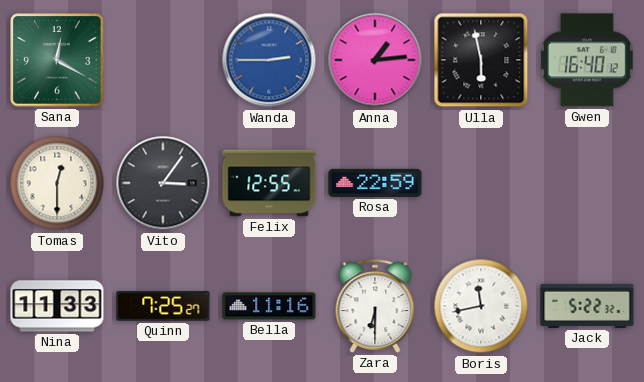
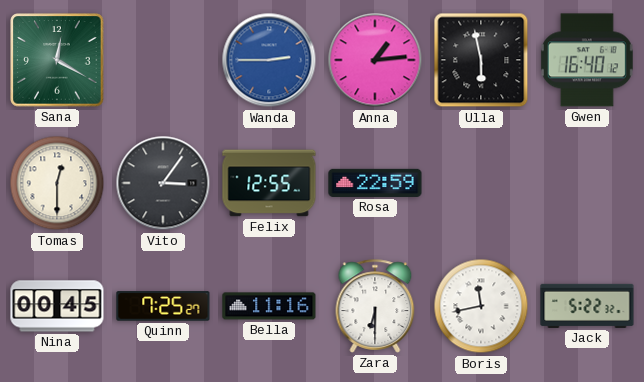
Nina: 11:33 -> 00:45
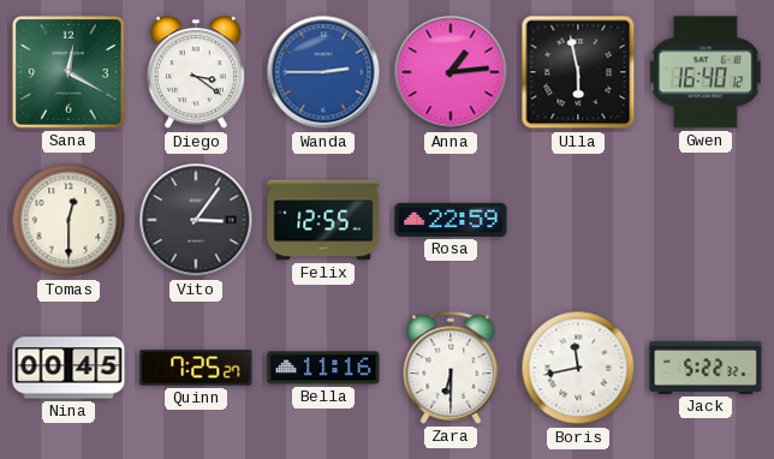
Diego: none -> 3:21
